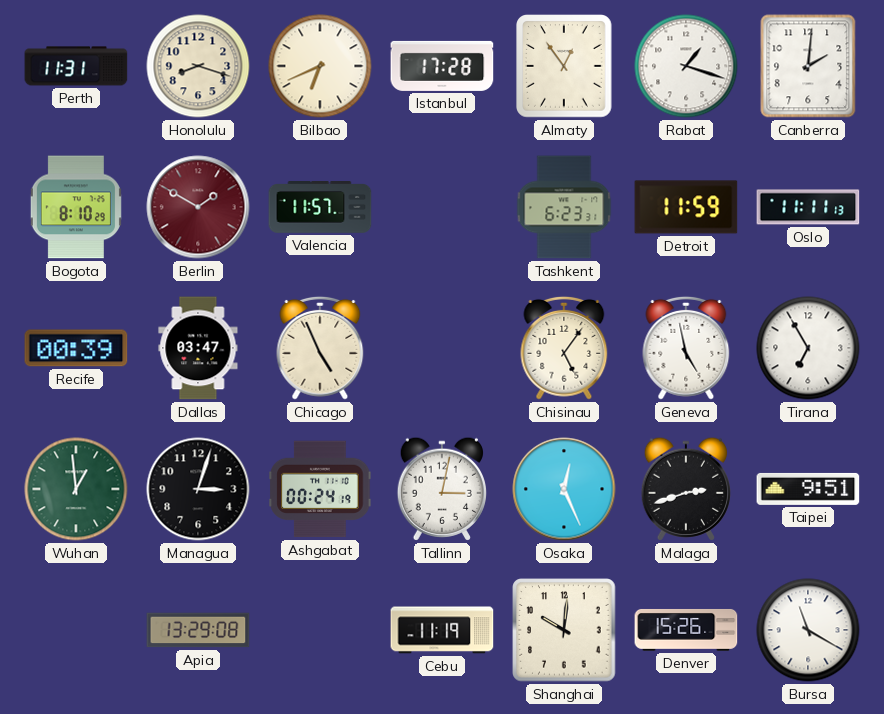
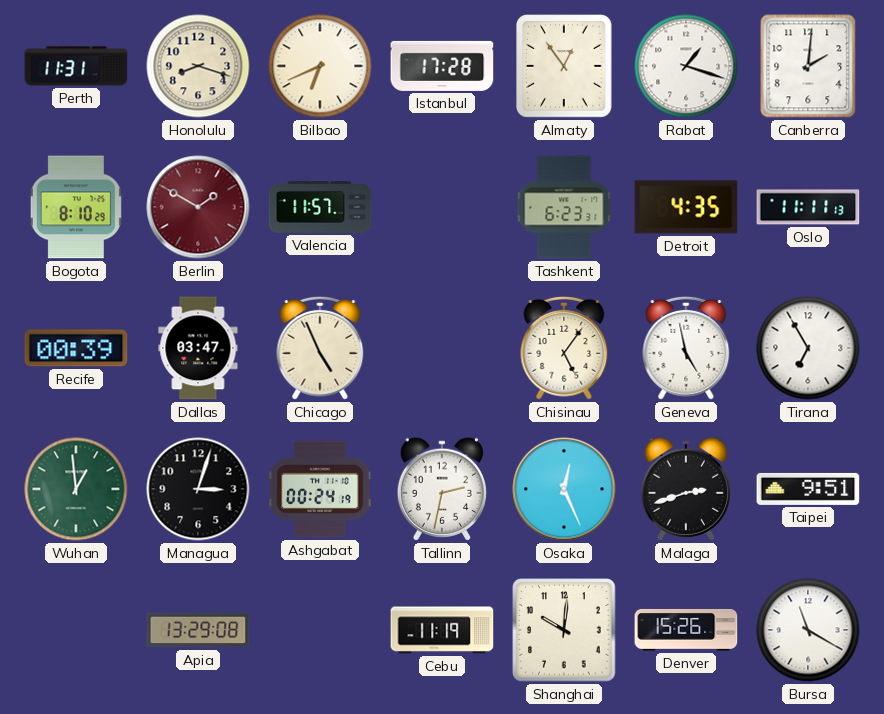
Detroit: 11:59 -> 4:35
Tallinn: 3:02 -> 2:32
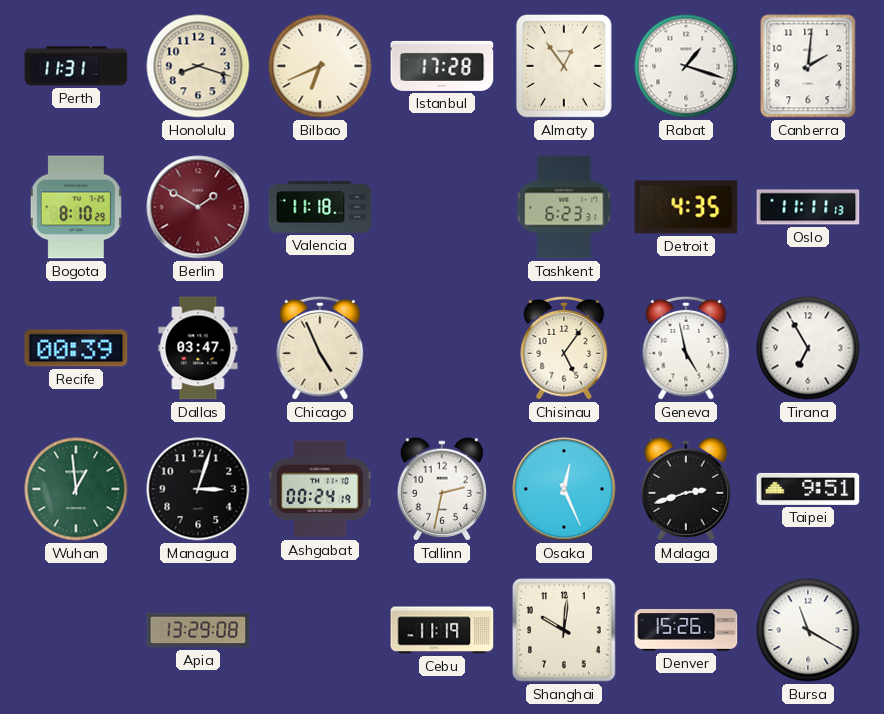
Valencia: 11:57 -> 11:18
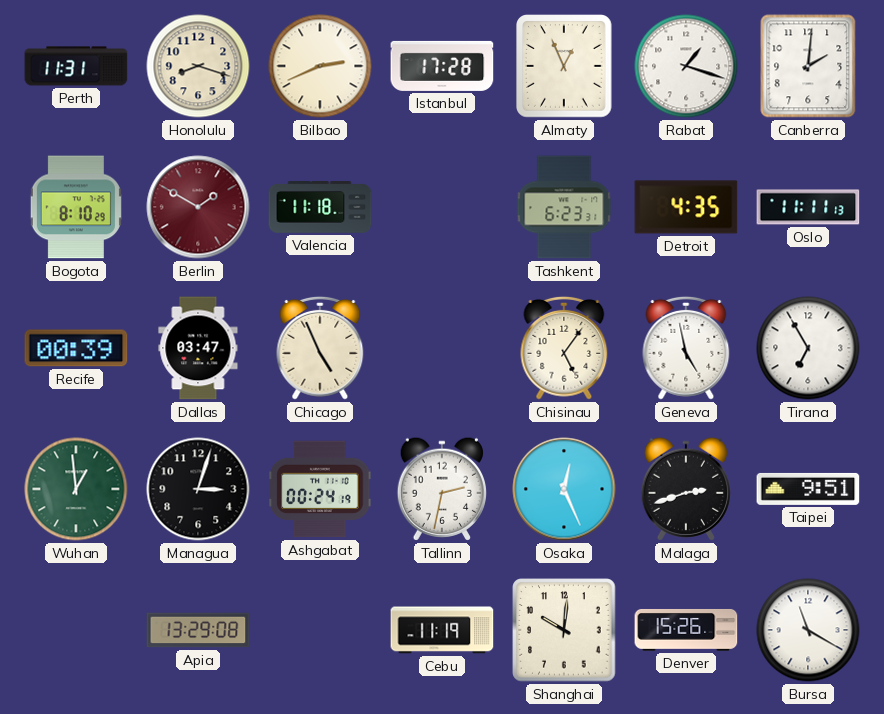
Bilbao: 6:41 -> 2:41
Almaty: 12:54 -> 12:56
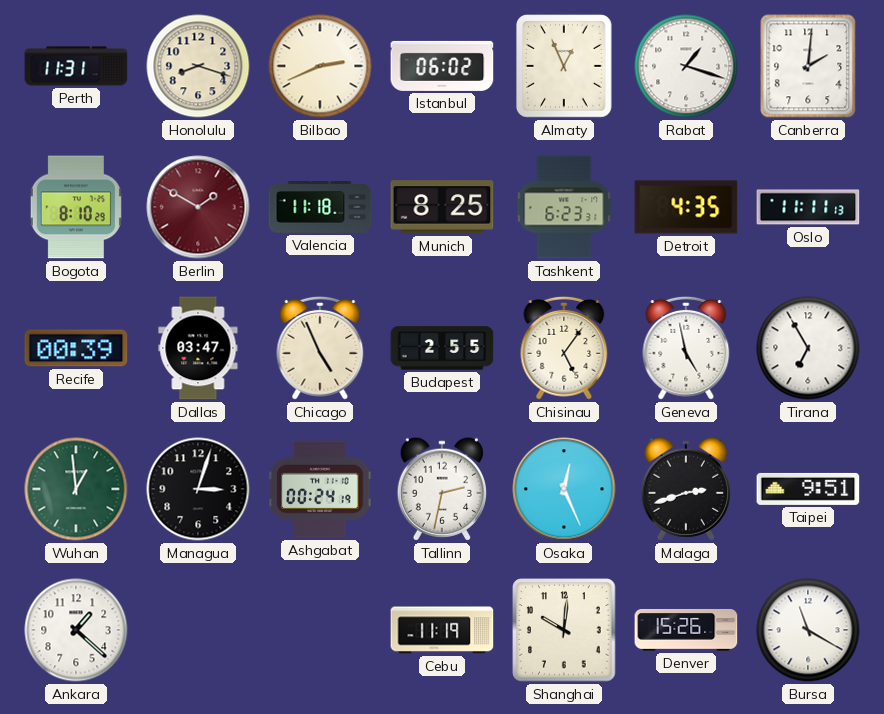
Istanbul: 17:28 -> 06:02
Munich: none -> 8:25
Budapest: none -> 2:55
Ankara: none -> 1:22
Apia: 13:29 -> none
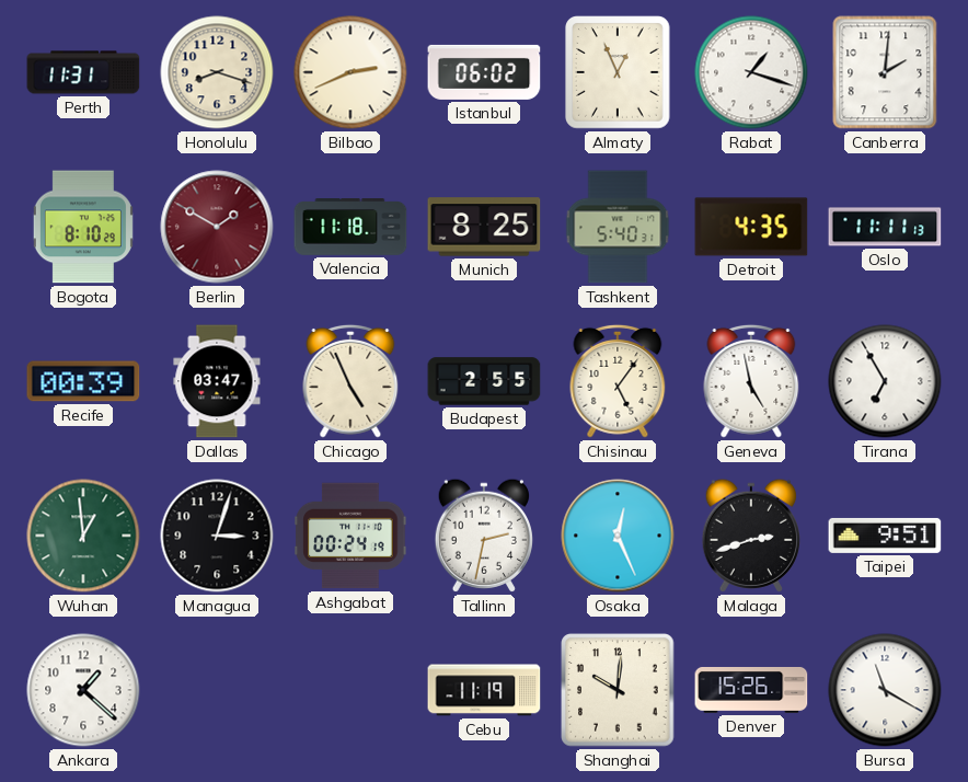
Tashkent: 6:23 -> 5:40
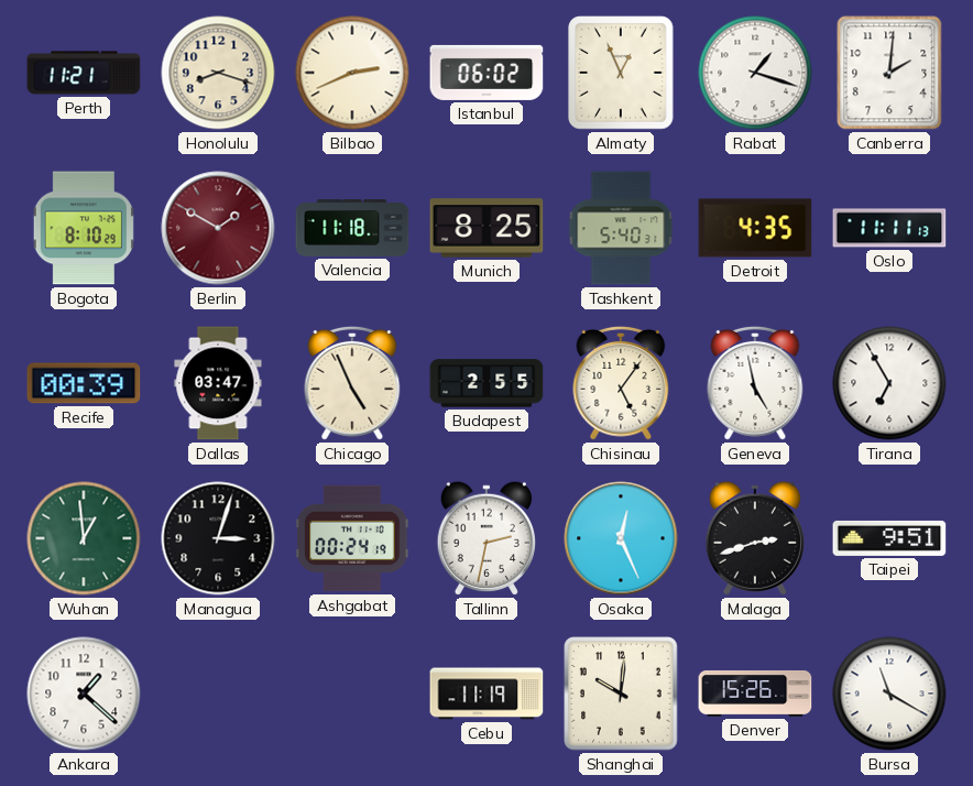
Perth: 11:31 -> 11:21
